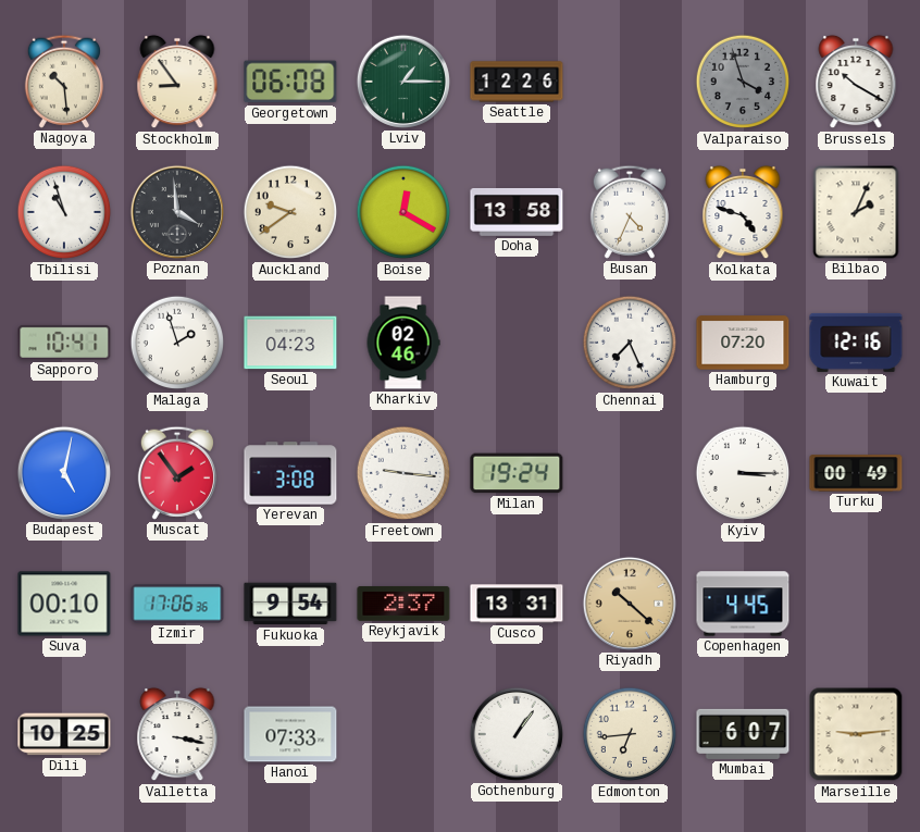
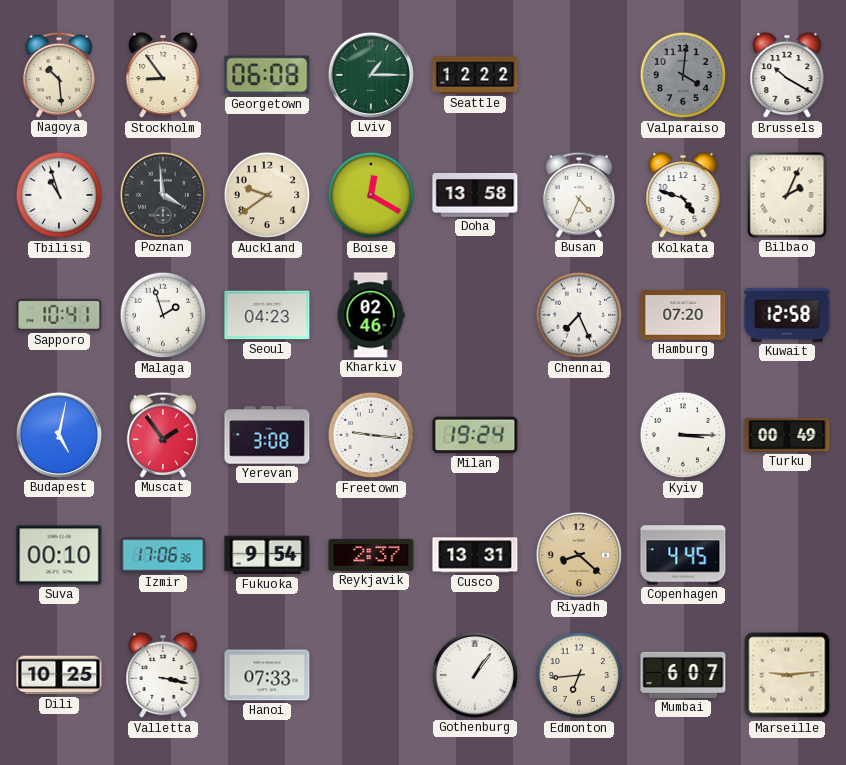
Seattle: 12:26 -> 12:22
Valparaiso: 3:57 -> 4:01
Kuwait: 12:16 -> 12:58
Riyadh: 10:22 -> 8:22
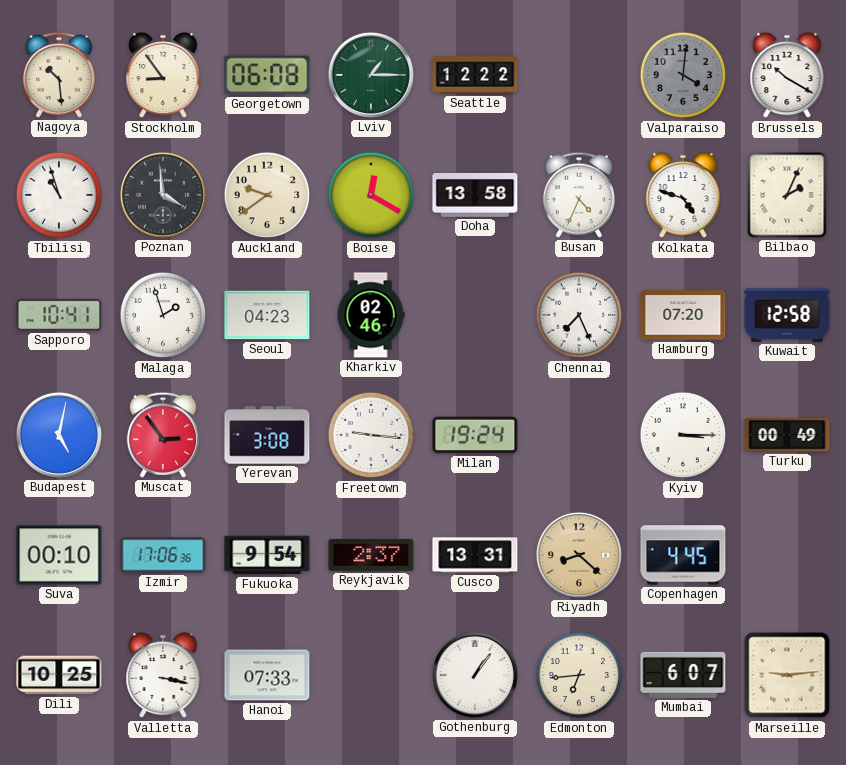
Muscat: 1:54 -> 2:54
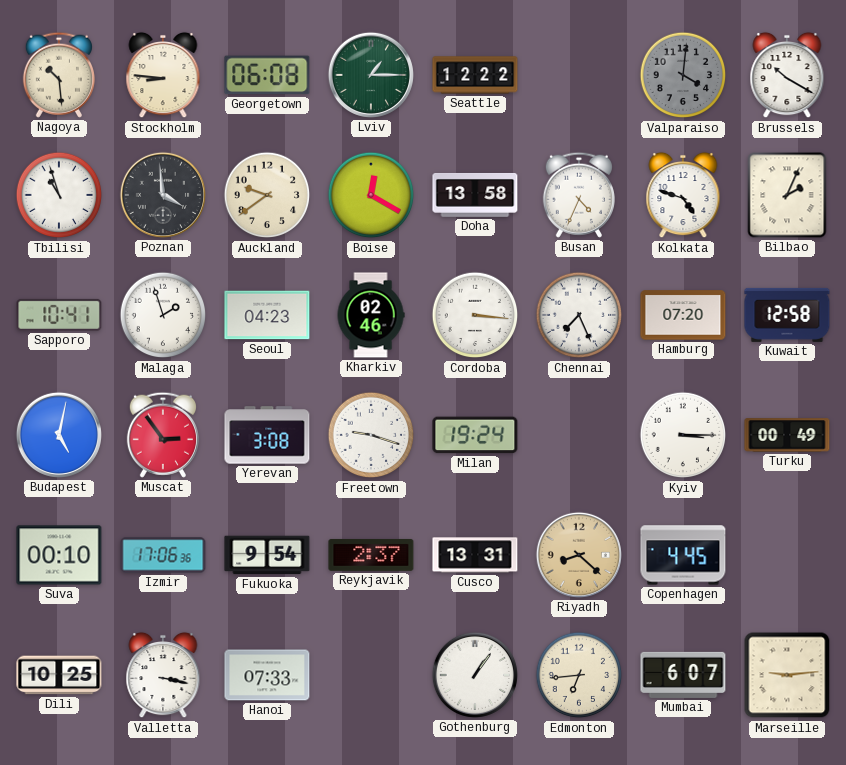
Stockholm: 8:54 -> 8:46
Cordoba: none -> 3:16
Freetown: 9:16 -> 9:18
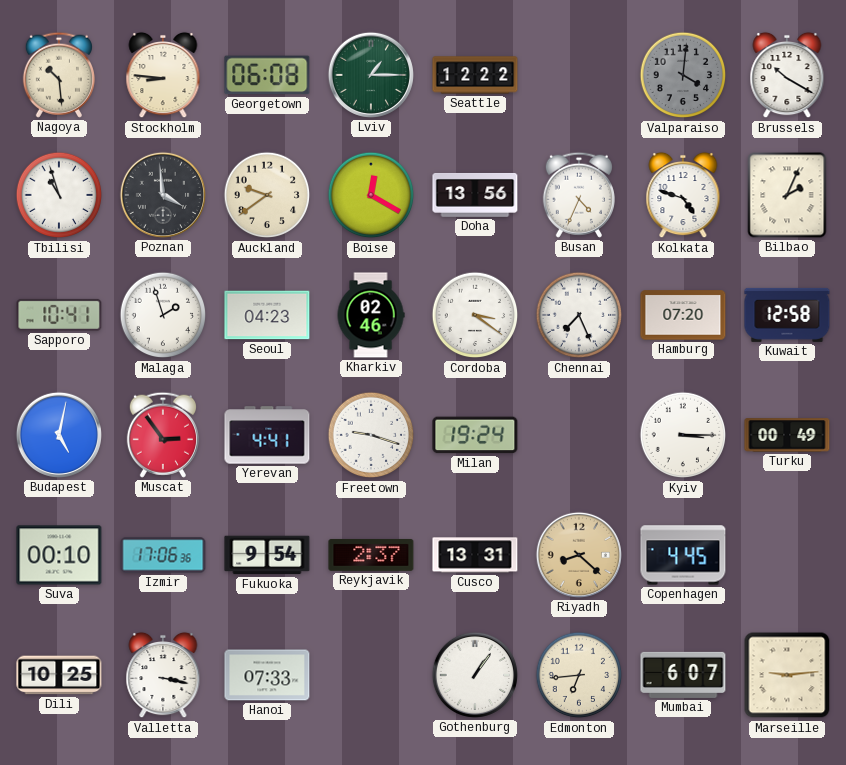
Doha: 13:58 -> 13:56
Cordoba: 3:16 -> 3:21
Yerevan: 3:08 -> 4:41
